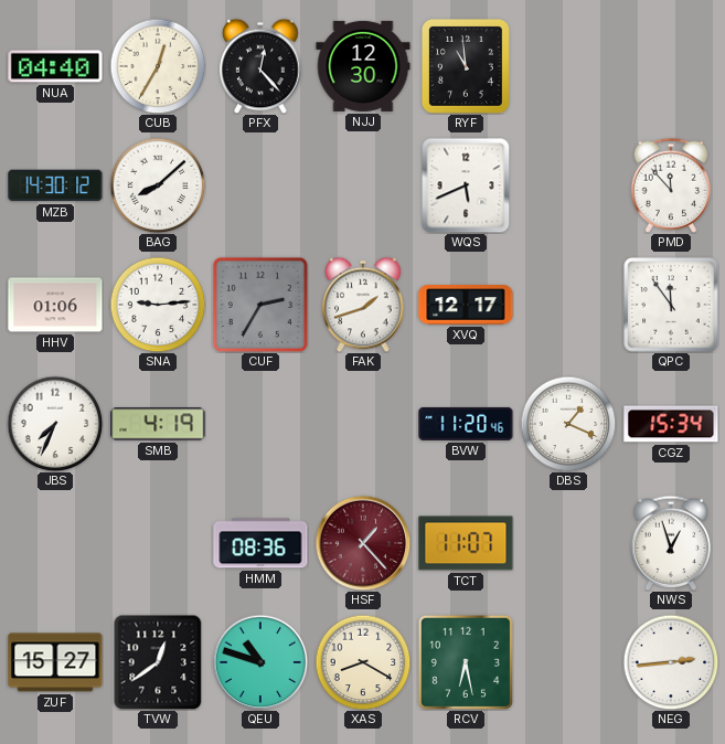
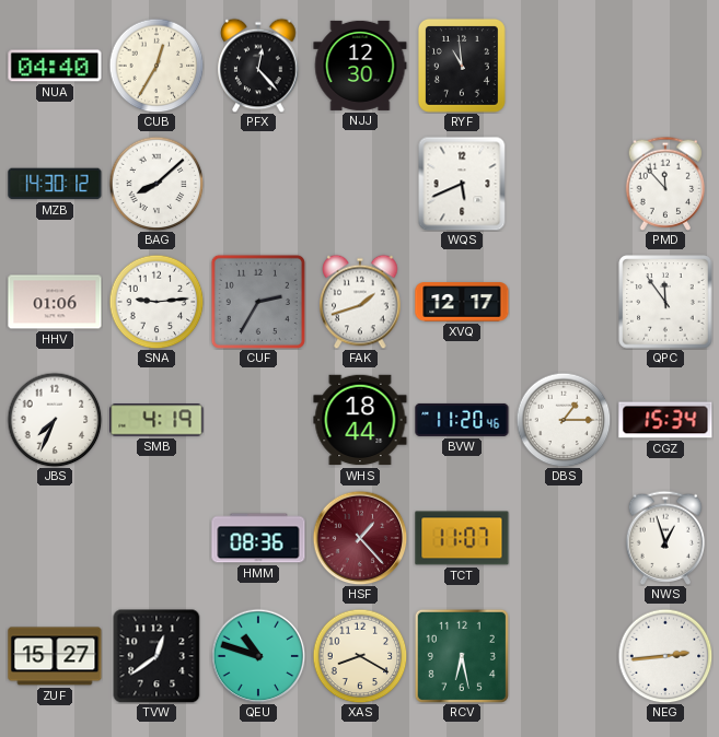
WHS: none -> 18:44
DBS: 1:19 -> 1:15
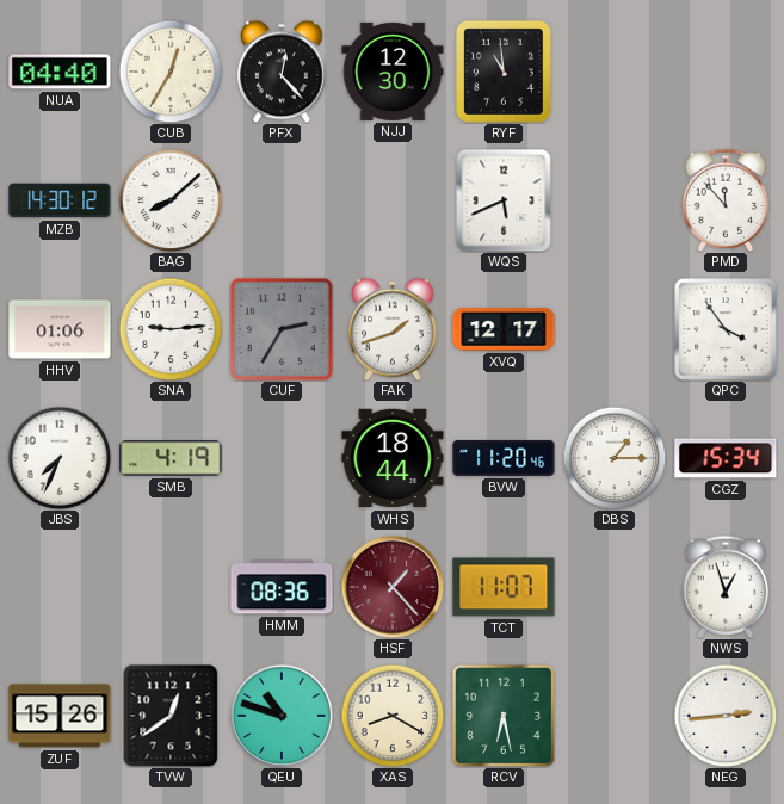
QPC: 11:54 -> 3:54
ZUF: 15:27 -> 15:26
